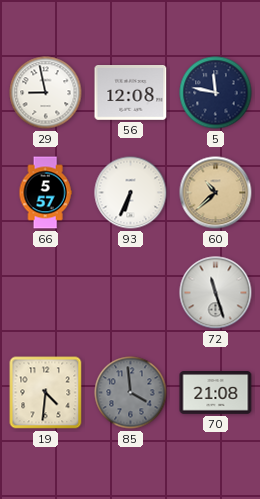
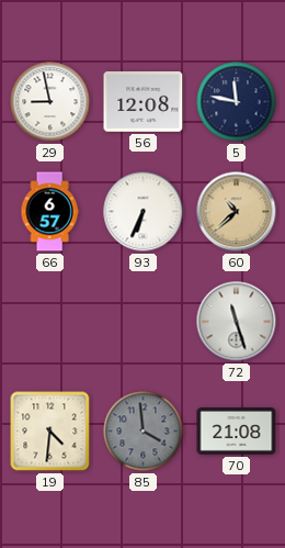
66: 5:57 -> 6:57
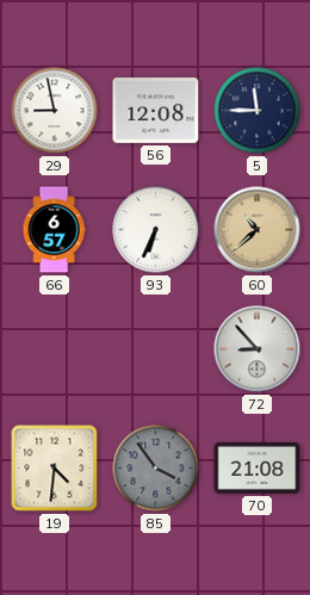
5: 11:47 -> 11:45
72: 11:27 -> 8:53
85: 3:59 -> 3:54
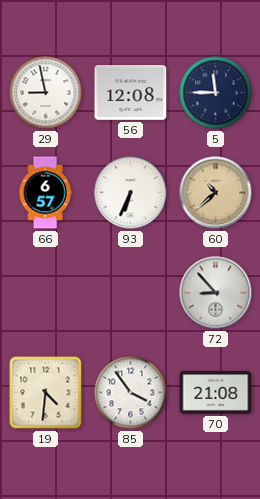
85 dial: grey -> white
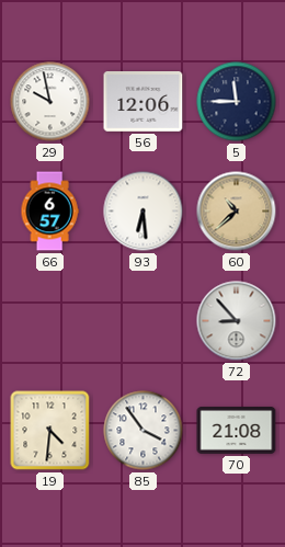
29: 8:58 -> 9:58
56: 12:08 -> 12:06
93: 6:34 -> 6:29
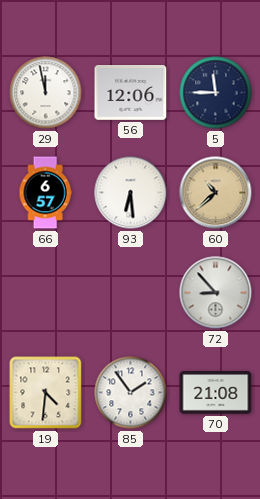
29: 9:58 -> 11:58
85: 3:54 -> 1:54
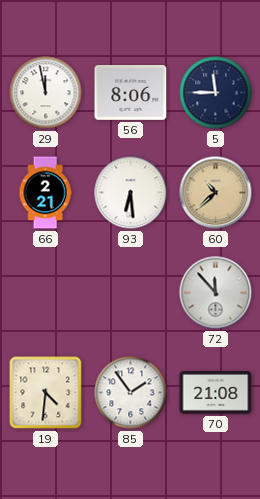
56: 12:06 -> 8:06
66: 6:57 -> 2:21
72: 8:53 -> 11:53
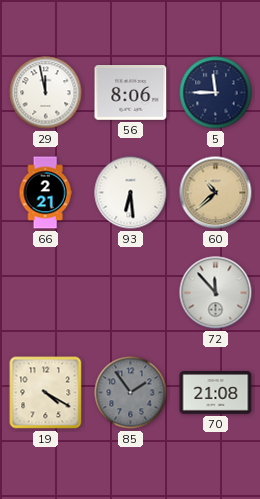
19: 4:31 -> 4:20
85 dial: white -> grey
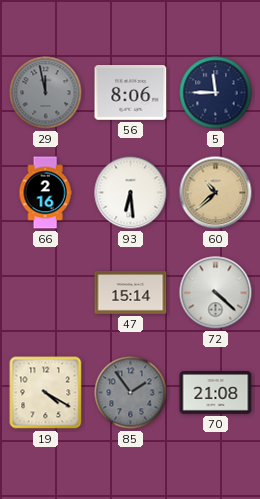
29 dial: white -> grey
66: 2:21 -> 2:16
47: none -> 15:14
72: 11:53 -> 4:22
